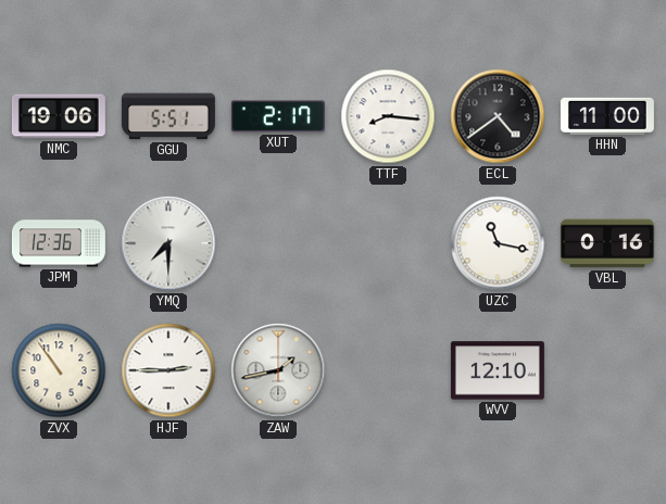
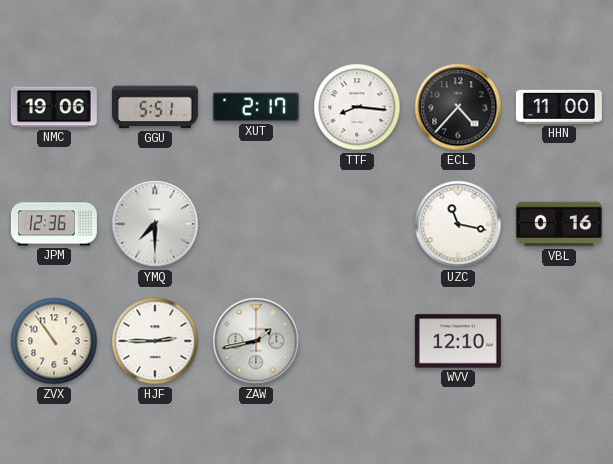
ECL: 4:39 -> 4:37
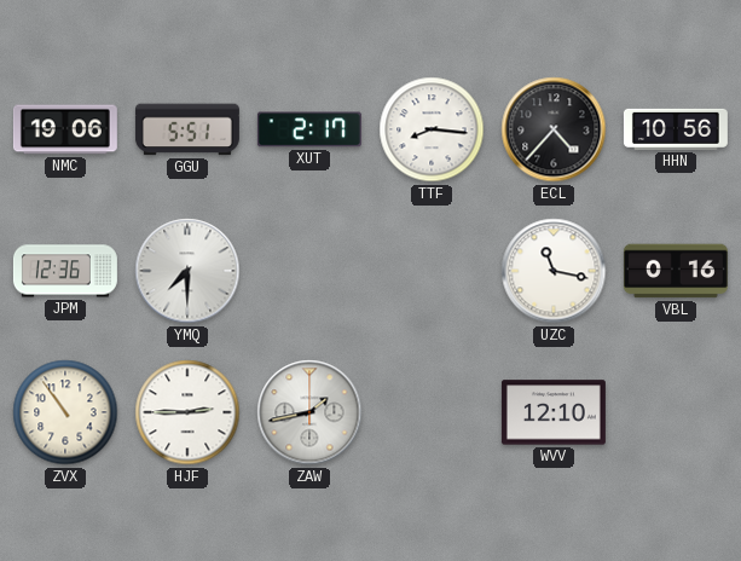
HHN: 11:00 -> 10:56
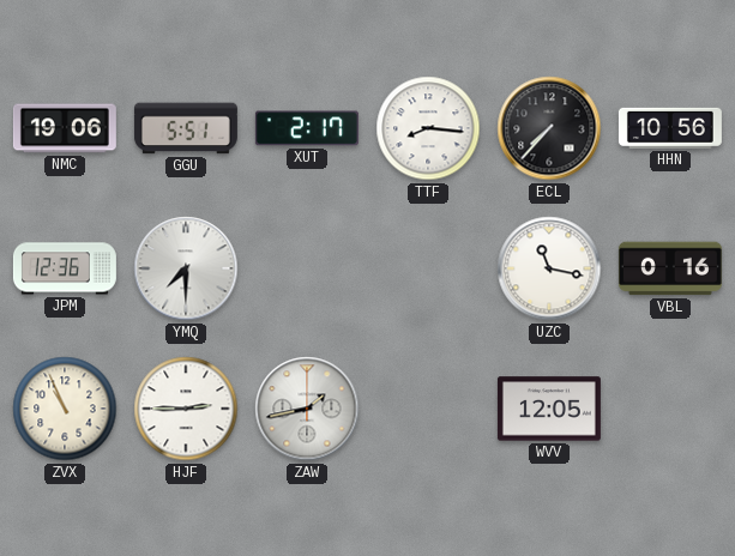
ECL: 4:37 -> 7:37
ZVX: 10:54 -> 10:56
WVV: 12:10 -> 12:05
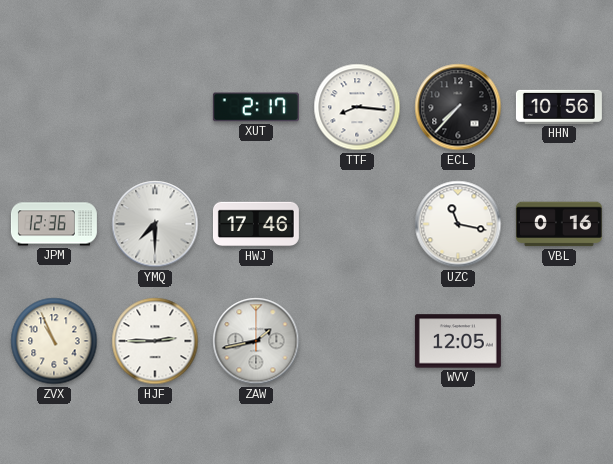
NMC: 19:06 -> none
GGU: 5:51 -> none
HWJ: none -> 17:46
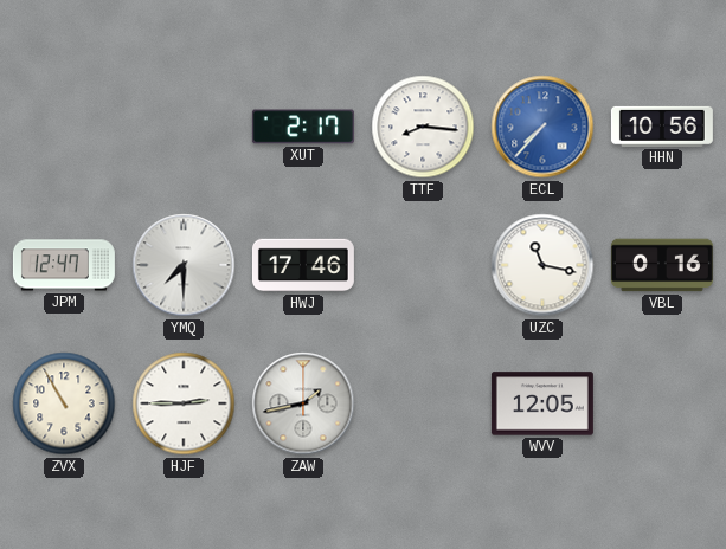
ECL dial: black -> blue
JPM: 12:36 -> 12:47
ZVX: 10:56 -> 10:55
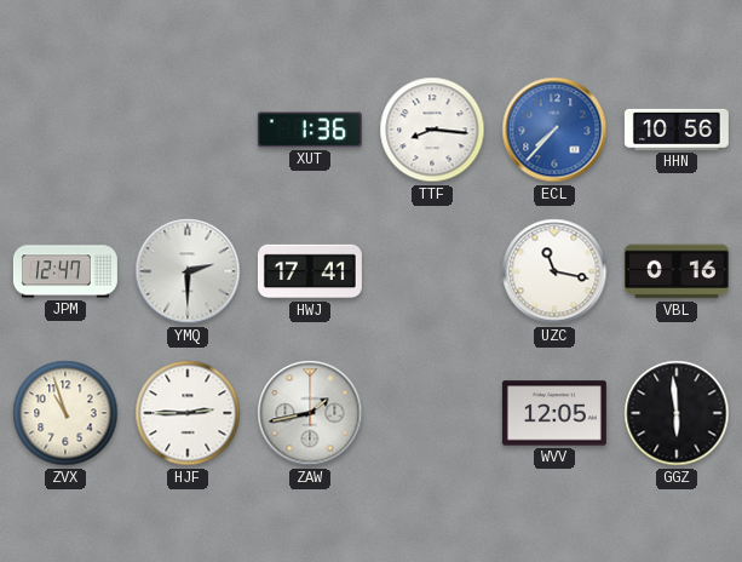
XUT: 2:17 -> 1:36
YMQ: 7:30 -> 2:30
HWJ: 17:46 -> 17:41
ZVX: 10:55 -> 10:57
GGZ: none -> 5:59
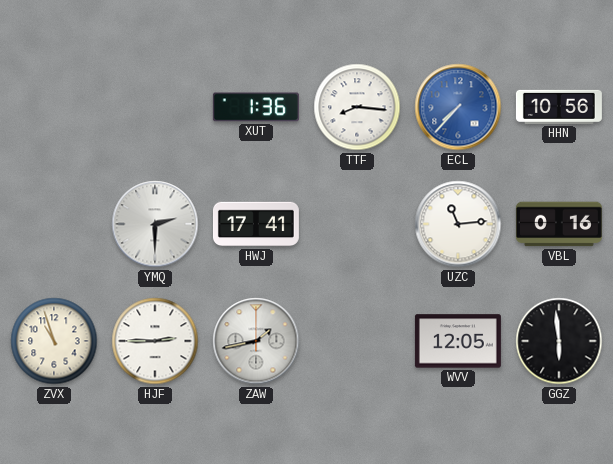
JPM: 12:47 -> none
UZC: 11:17 -> 11:14
